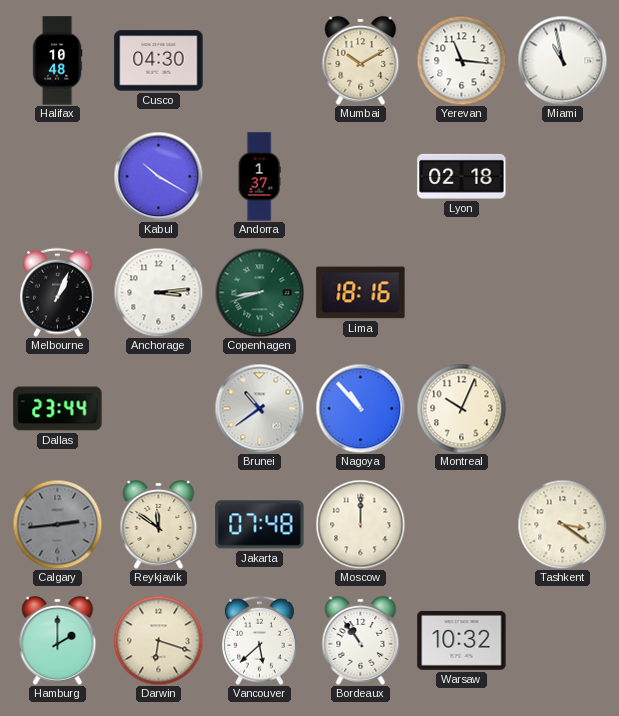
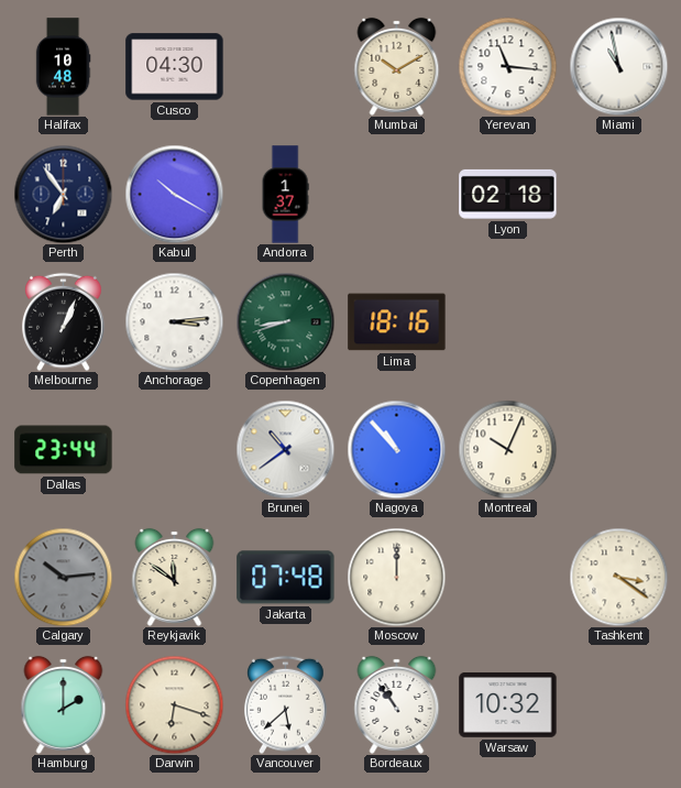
Perth: none -> 6:54
Calgary: 2:44 -> 10:14
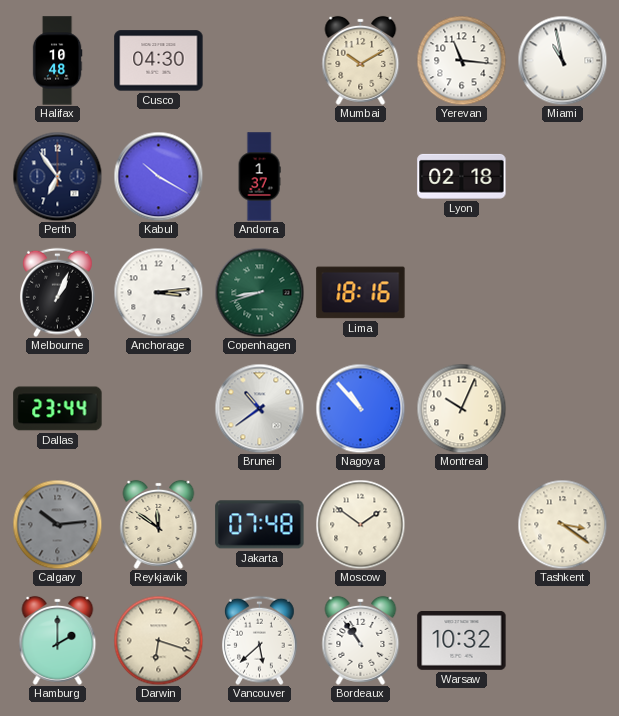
Moscow: 12:00 -> 1:51
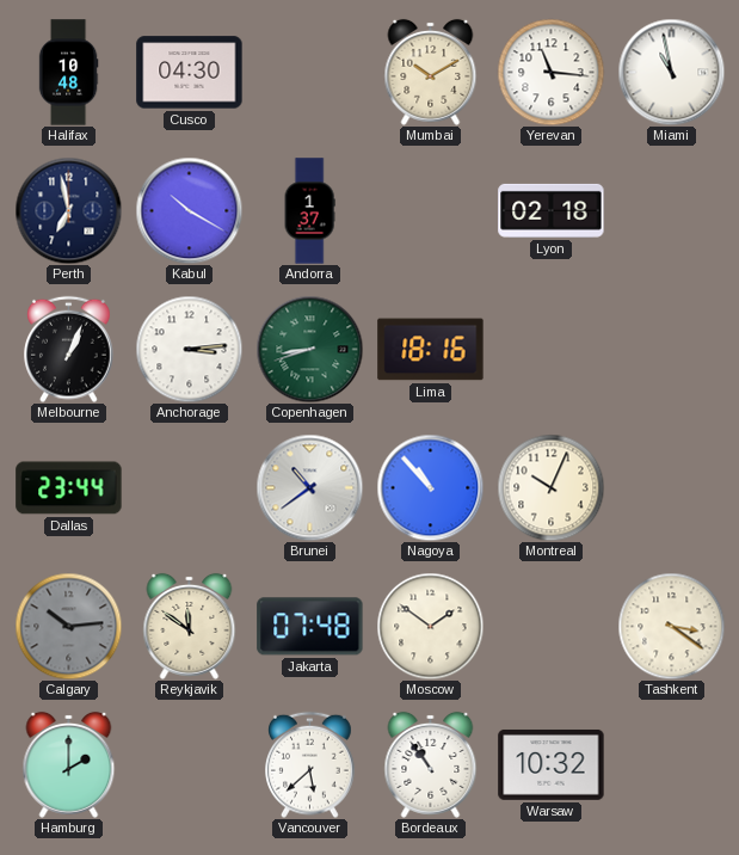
Perth: 6:54 -> 6:58
Darwin: 6:18 -> none
